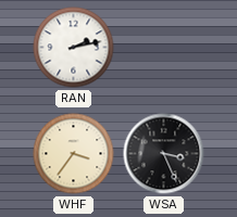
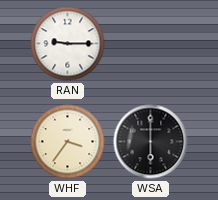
RAN: 2:13 -> 9:15
WSA: 3:26 -> 6:00
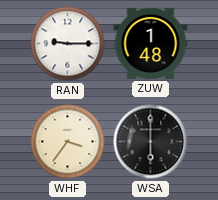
ZUW: none -> 1:48
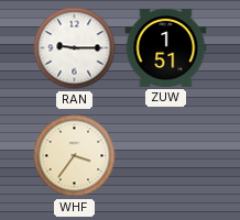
ZUW: 1:48 -> 1:51
WSA: 6:00 -> none
